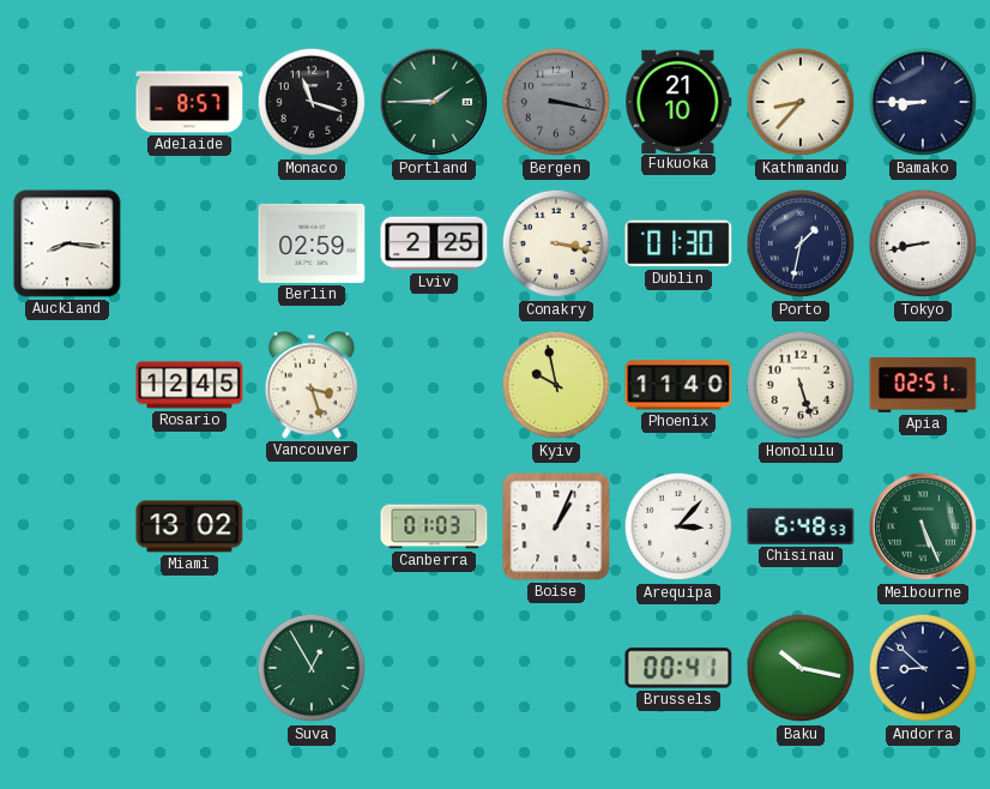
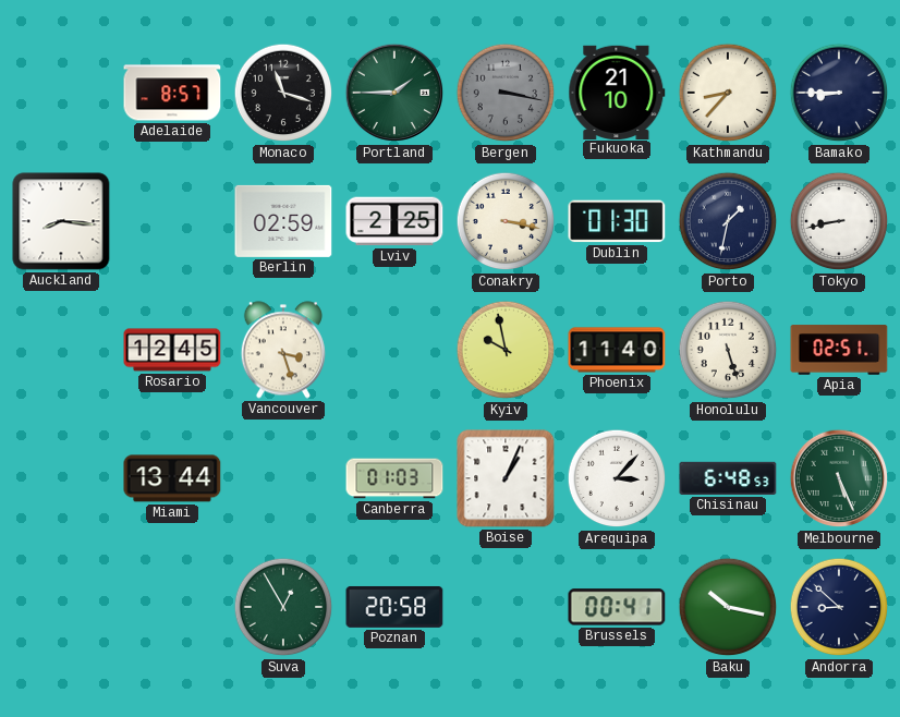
Miami: 13:02 -> 13:44
Poznan: none -> 20:58
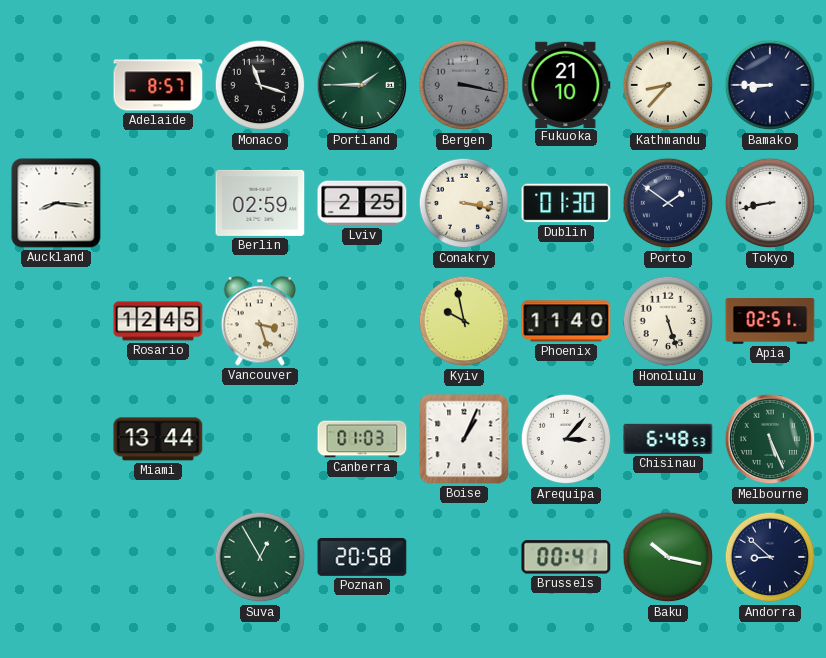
Porto: 1:32 -> 1:51
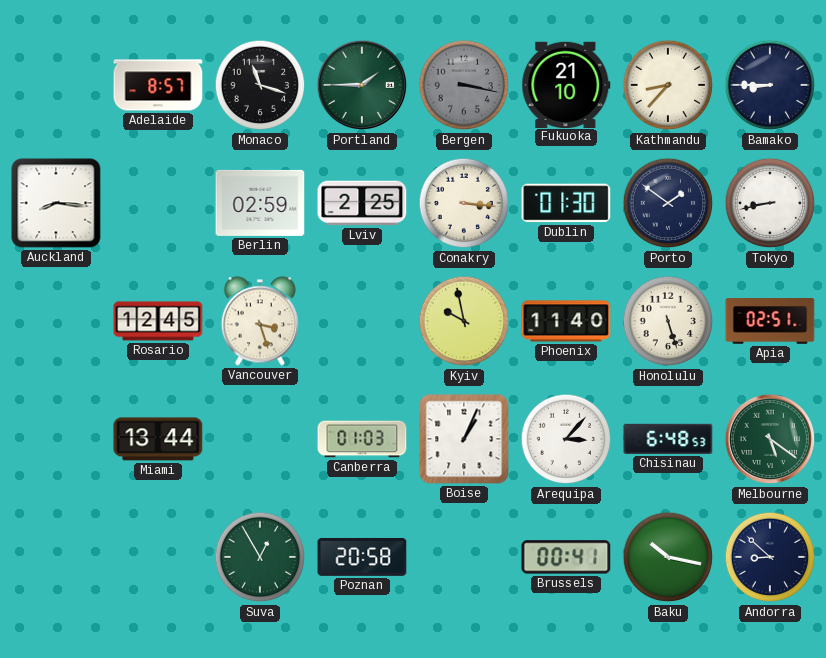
Conakry: 3:17 -> 3:16
Melbourne: 5:26 -> 5:21
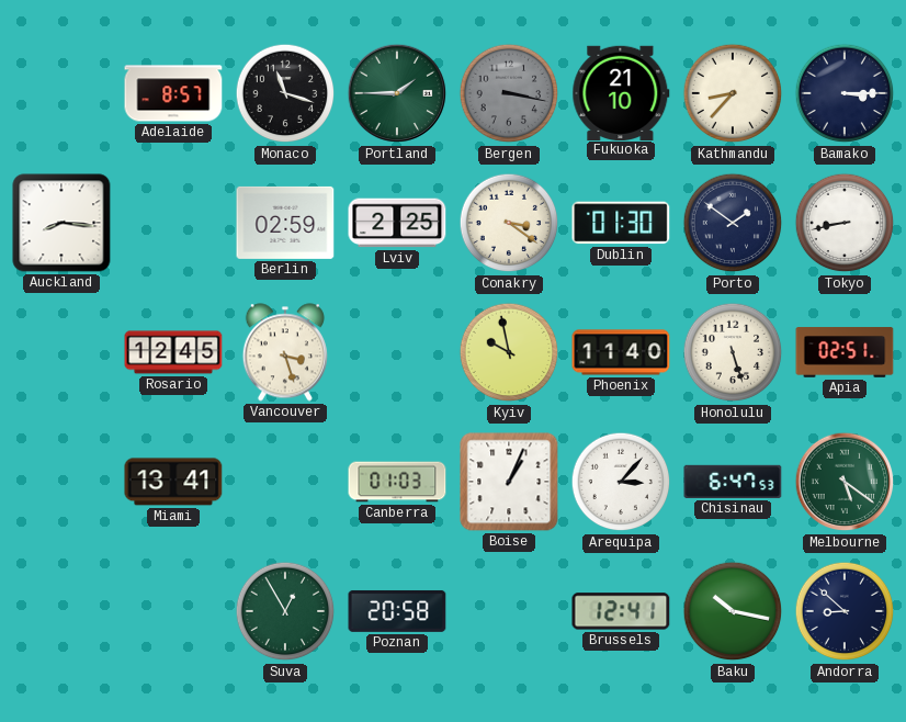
Bamako: 8:45 -> 3:15
Conakry: 3:16 -> 3:21
Miami: 13:44 -> 13:41
Chisinau: 6:48 -> 6:47
Brussels: 00:41 -> 12:41
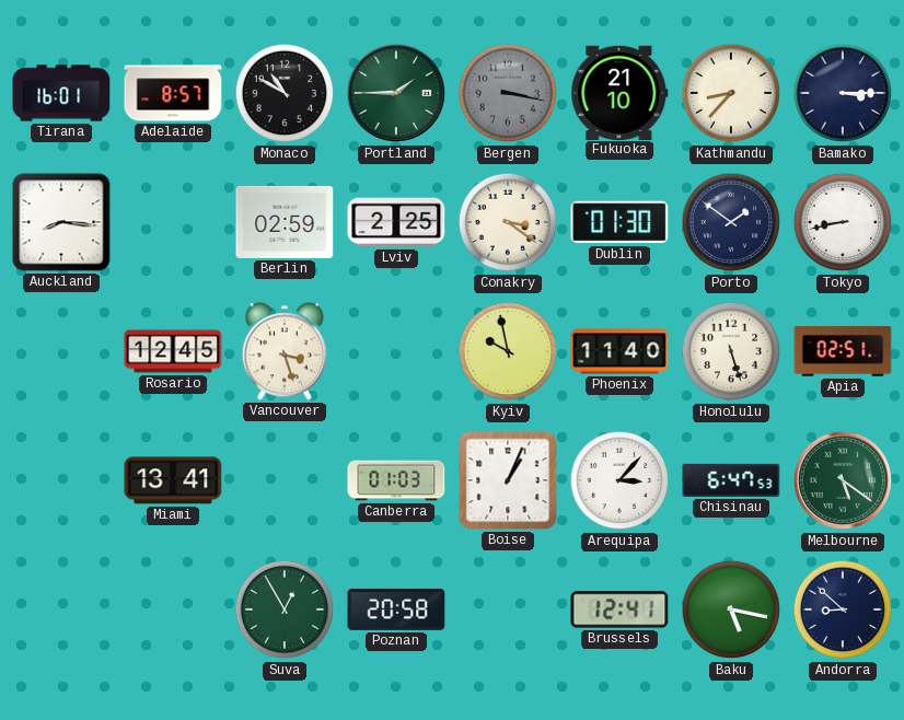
Tirana: none -> 16:01
Monaco: 11:18 -> 10:50
Baku: 10:17 -> 5:17
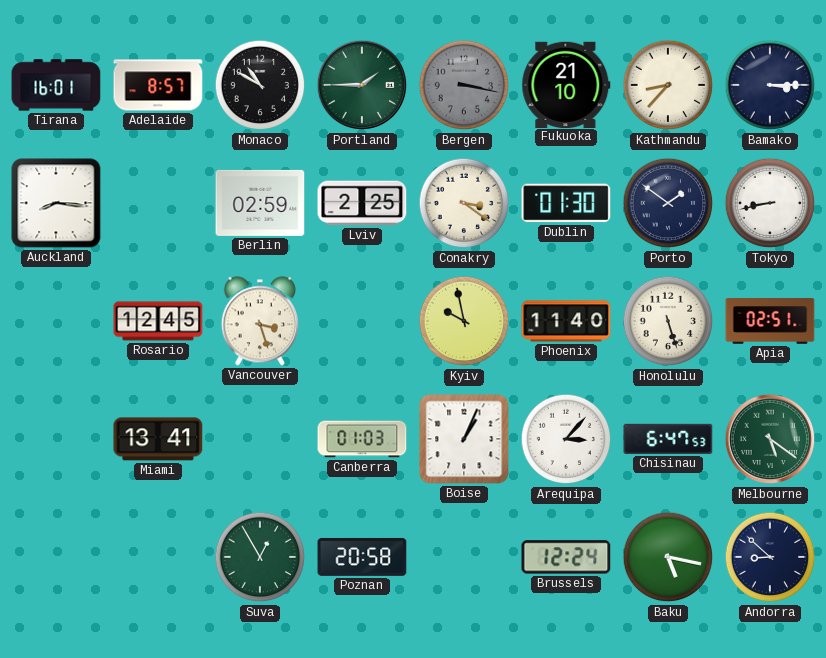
Brussels: 12:41 -> 12:24
